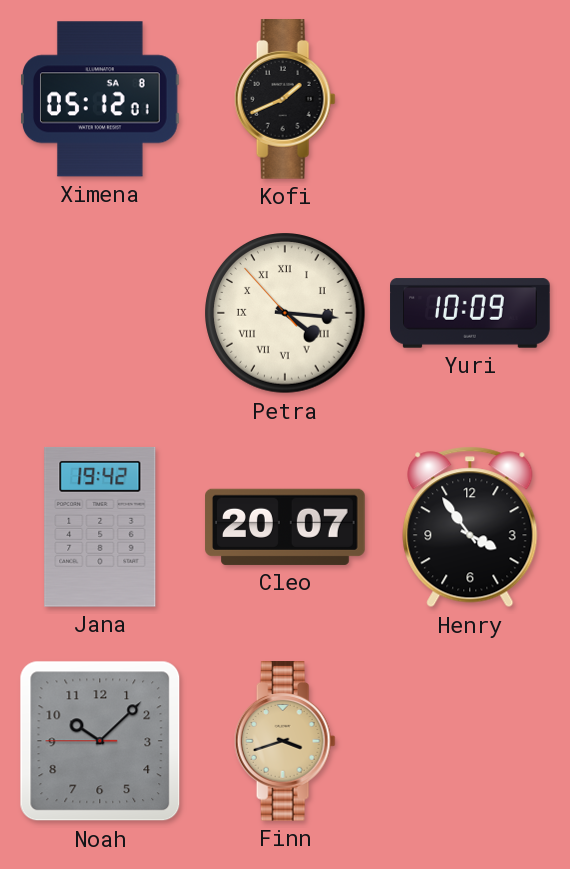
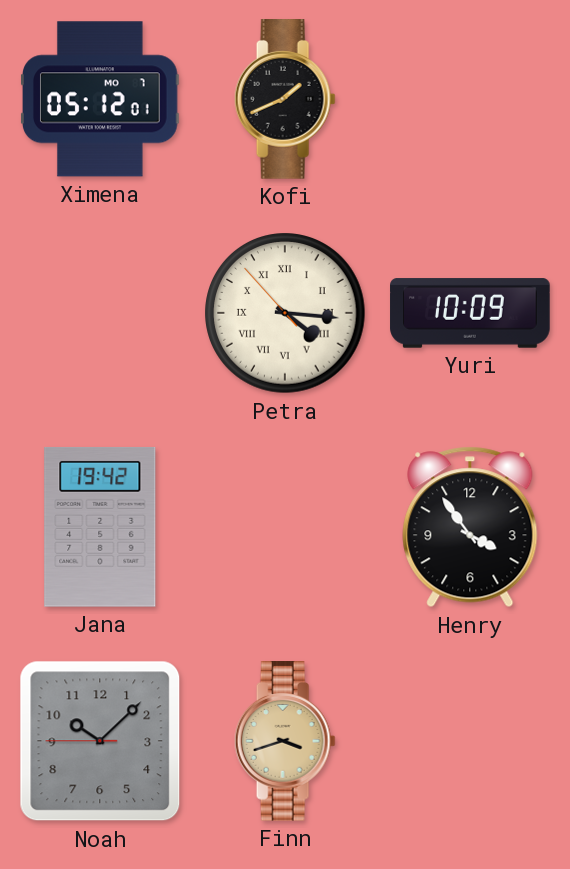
Ximena date: SA 8 -> MO 7
Cleo: 20:07 -> none
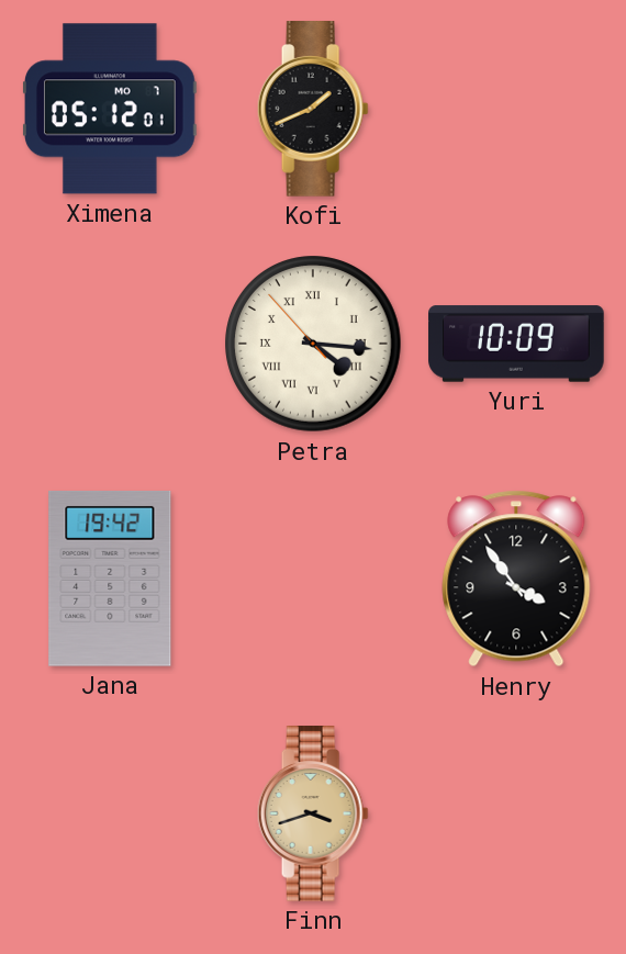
Noah: 10:07 -> none
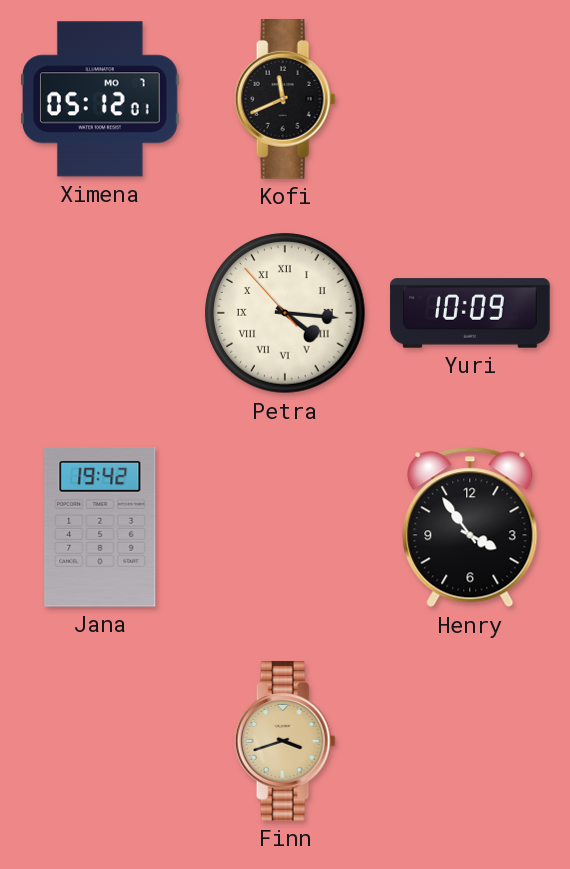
Kofi: 1:41 -> 11:41
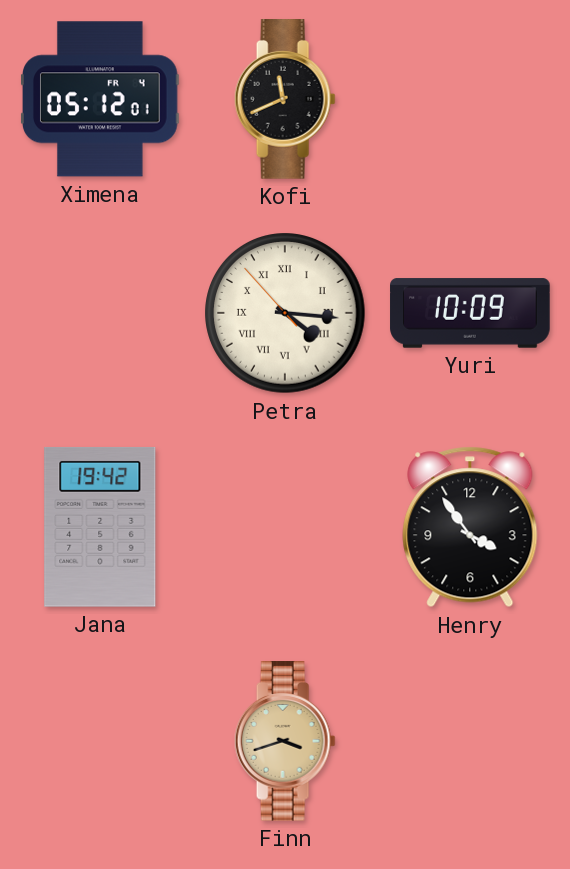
Ximena date: MO 7 -> FR 4
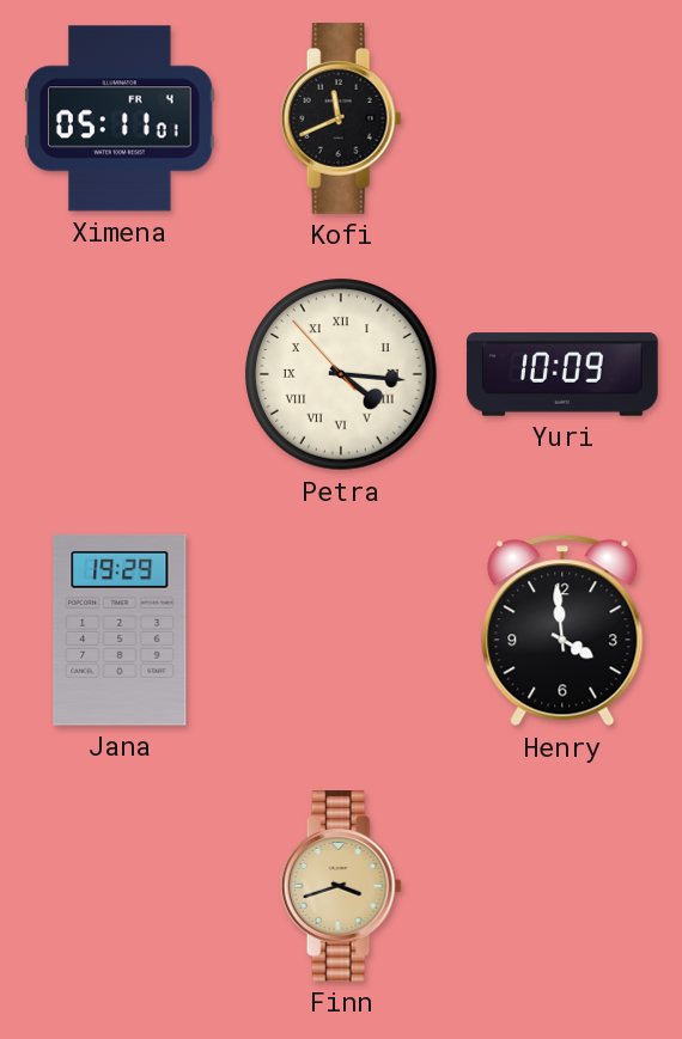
Ximena: 05:12 -> 05:11
Jana: 19:42 -> 19:29
Henry: 3:54 -> 3:59
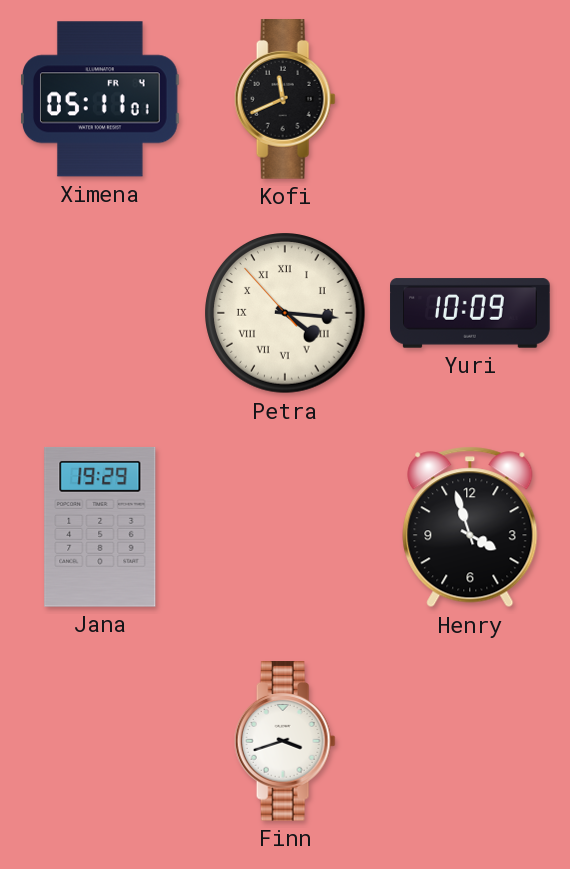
Henry: 3:59 -> 3:57
Finn dial: champagne -> white
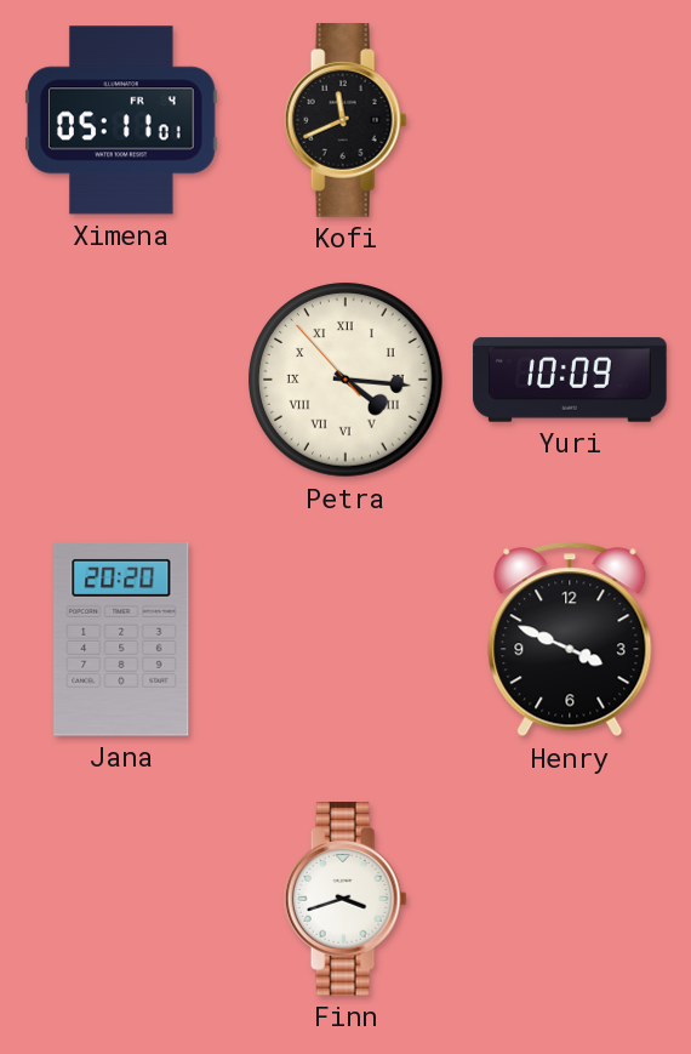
Jana: 19:29 -> 20:20
Henry: 3:57 -> 3:49
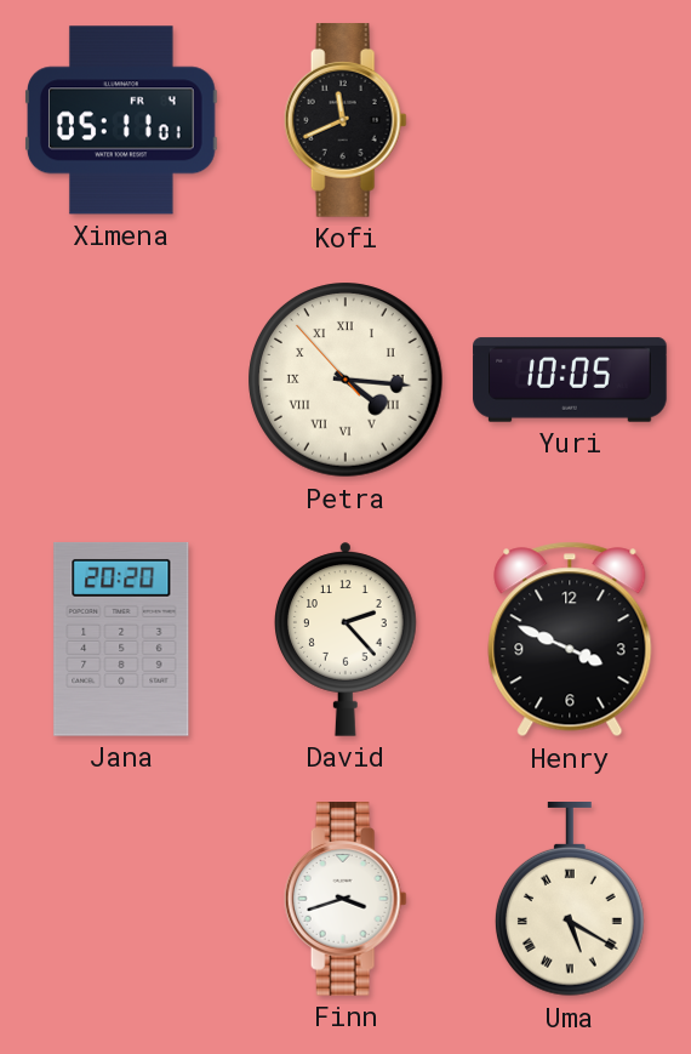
Yuri: 10:09 -> 10:05
David: none -> 2:23
Uma: none -> 5:20
